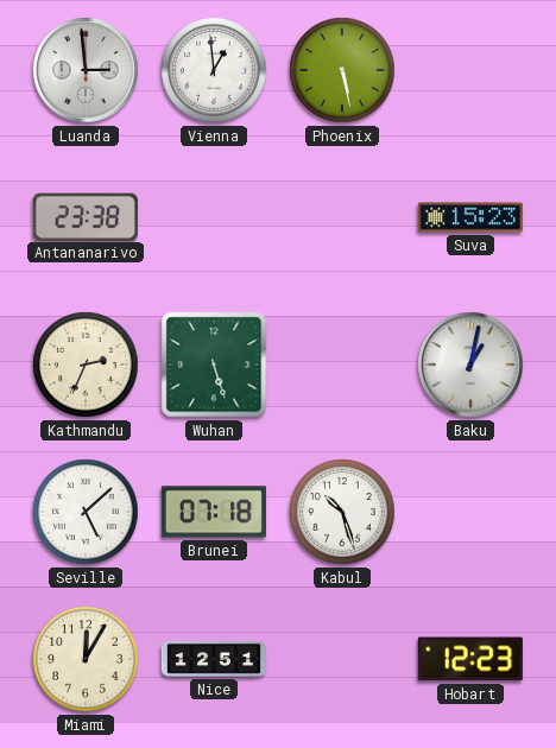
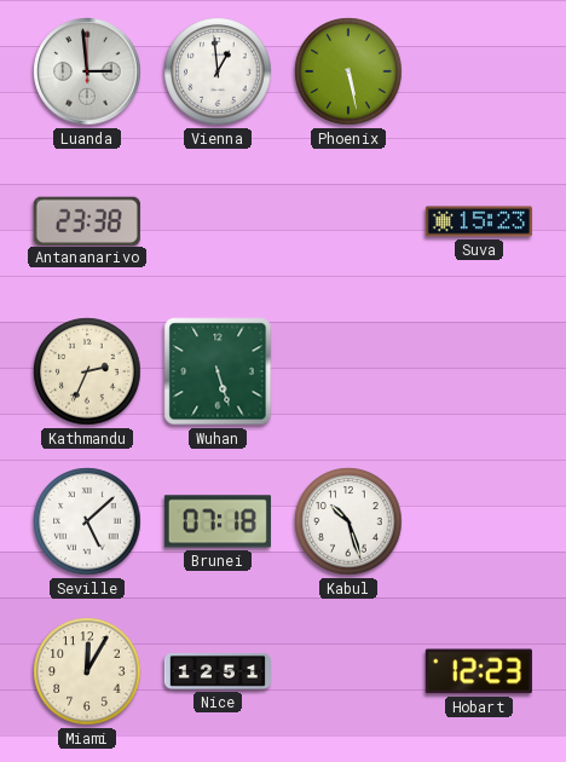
Baku: 1:02 -> none
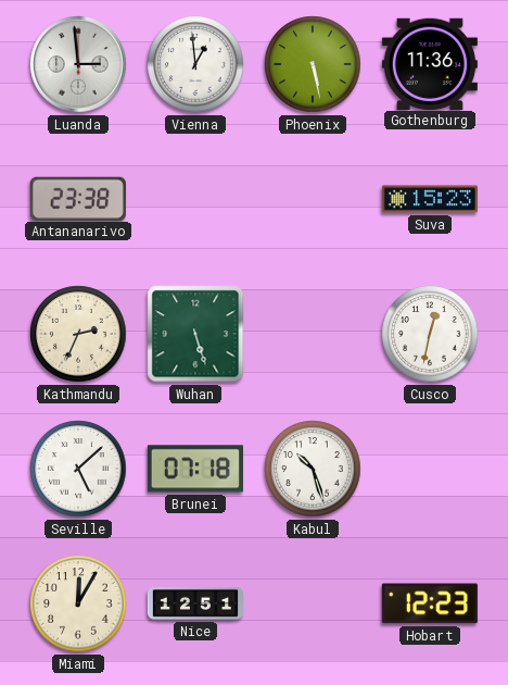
Gothenburg: none -> 11:36
Cusco: none -> 12:32
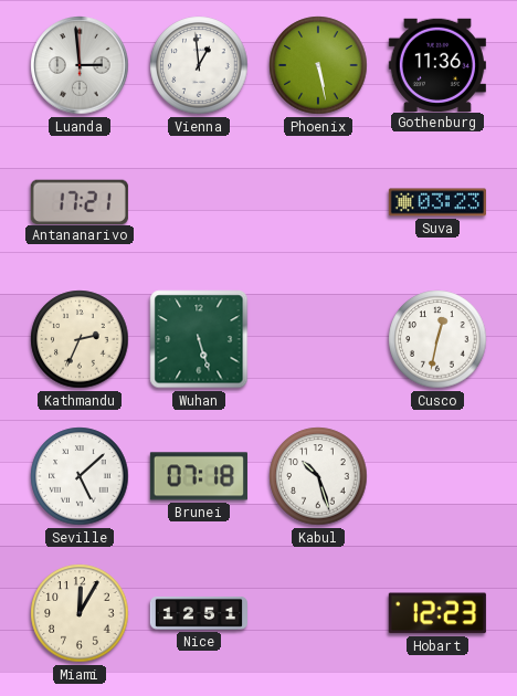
Antananarivo: 23:38 -> 17:21
Suva: 15:23 -> 03:23
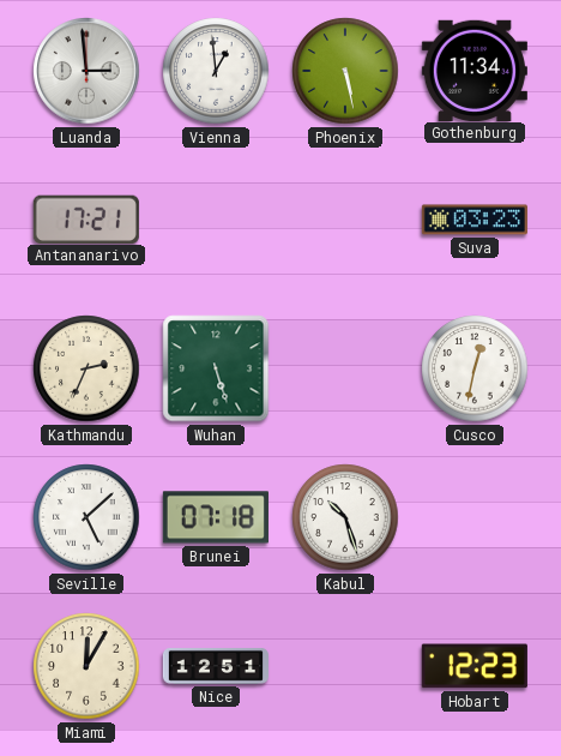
Gothenburg: 11:36 -> 11:34
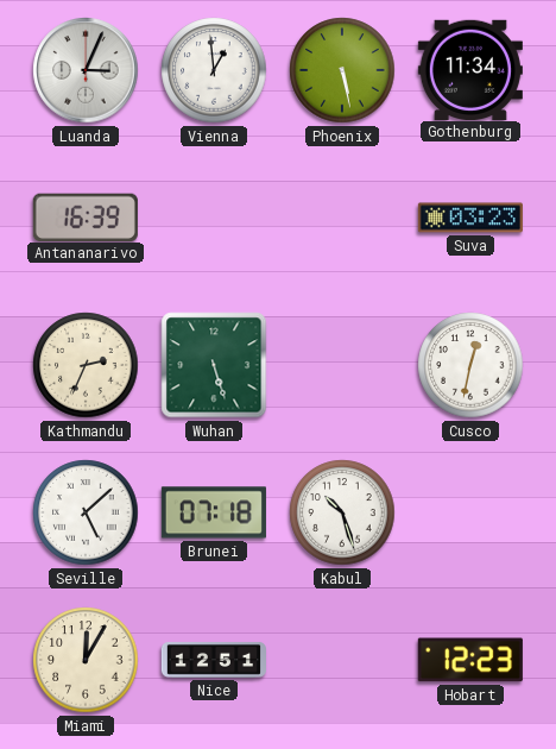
Luanda: 2:59 -> 3:04
Antananarivo: 17:21 -> 16:39
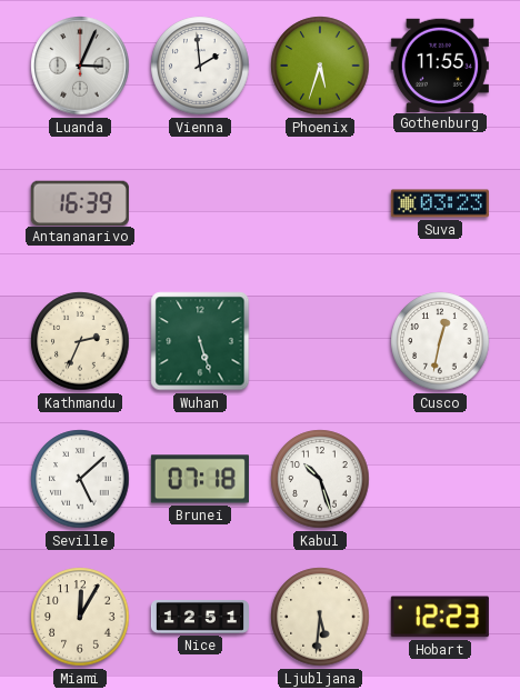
Vienna: 12:59 -> 1:59
Phoenix: 5:28 -> 5:33
Gothenburg: 11:34 -> 11:55
Ljubljana: none -> 5:31
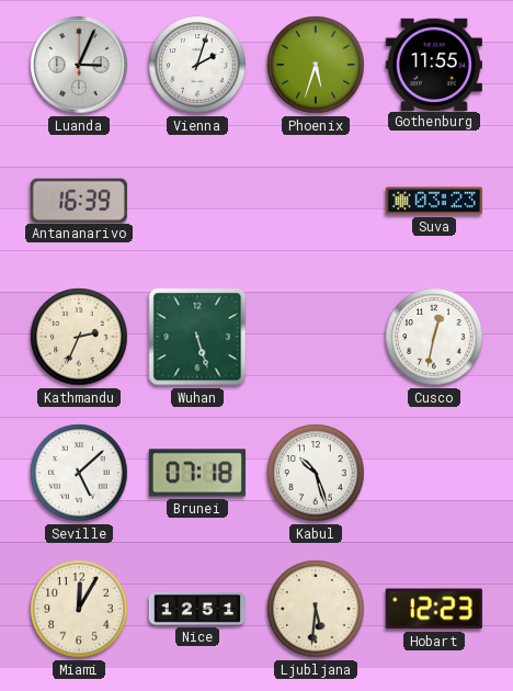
Vienna: 1:59 -> 2:03
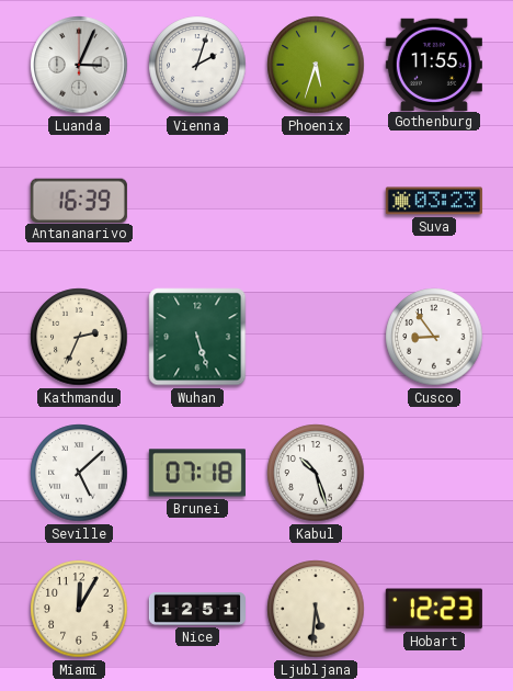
Cusco: 12:32 -> 8:54
